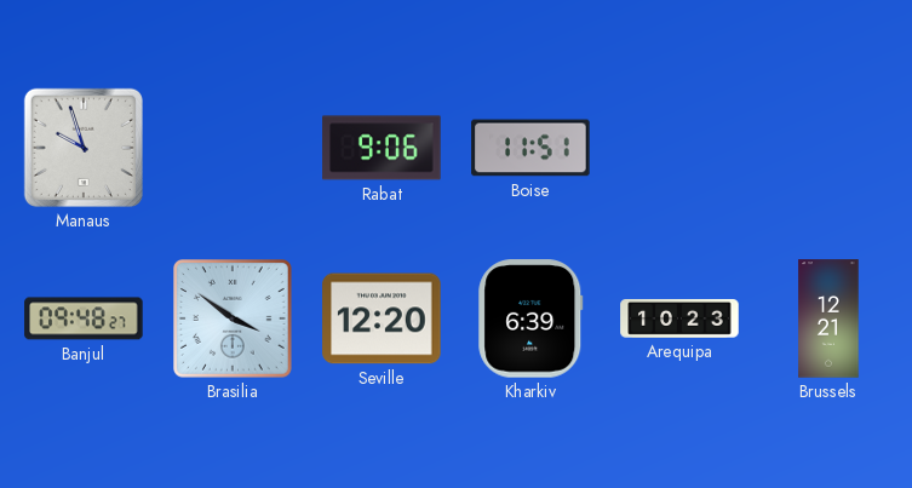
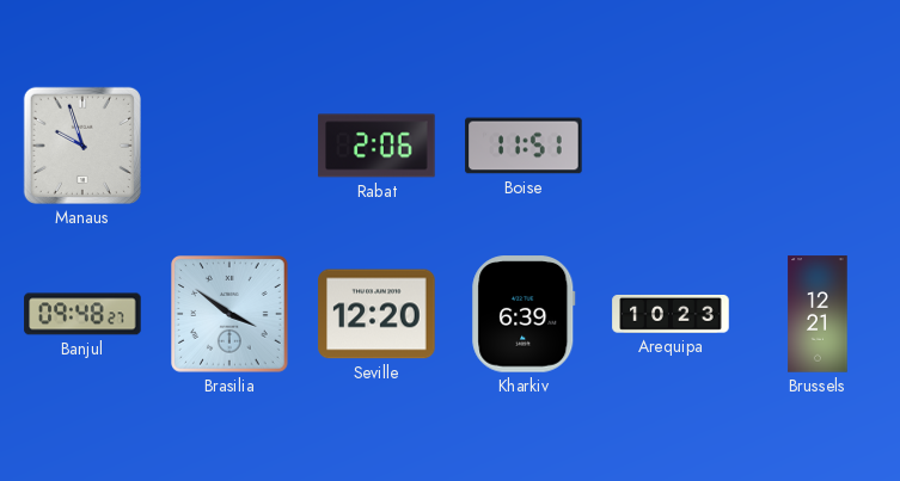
Rabat: 9:06 -> 2:06
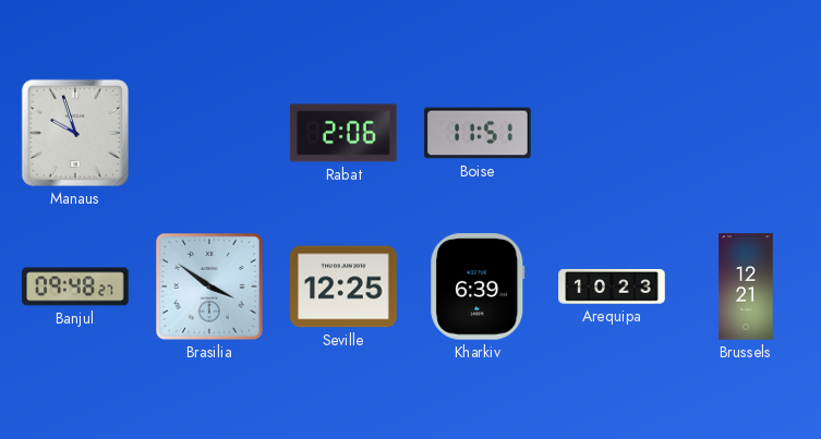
Seville: 12:20 -> 12:25
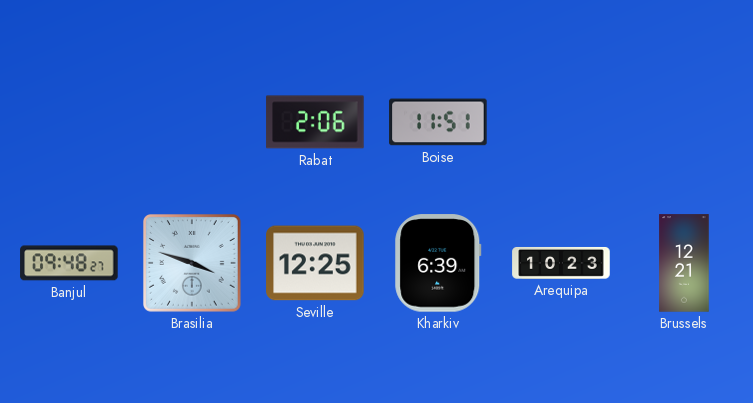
Manaus: 9:57 -> none
Brasilia: 3:51 -> 3:48
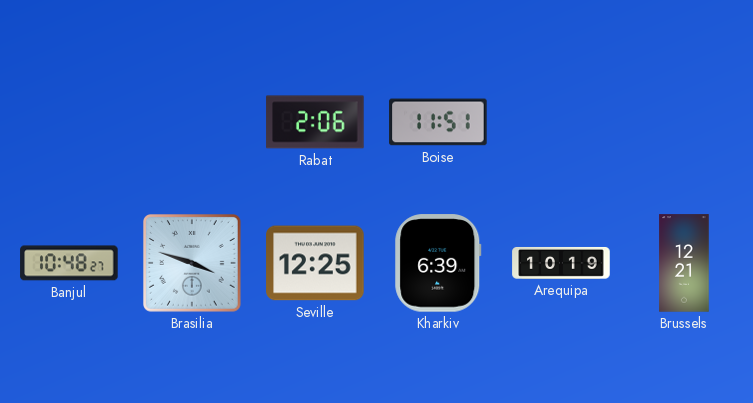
Banjul: 09:48 -> 10:48
Arequipa: 10:23 -> 10:19
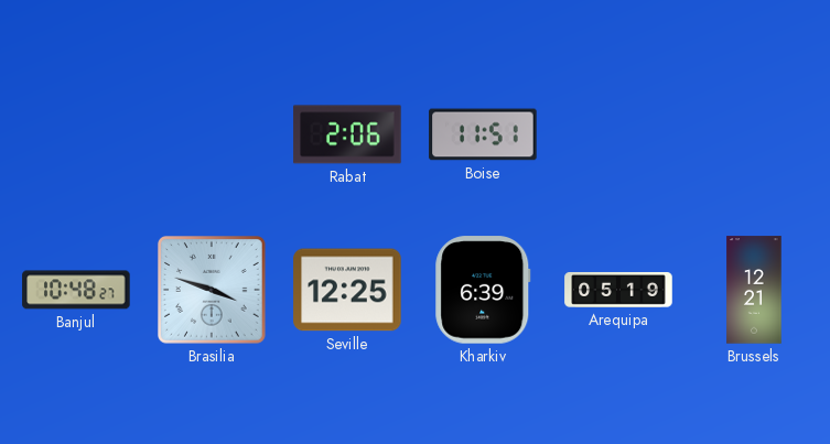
Arequipa: 10:19 -> 05:19
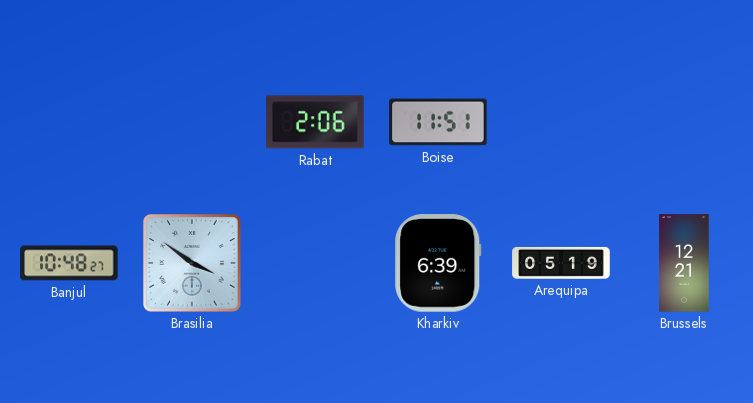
Brasilia: 3:48 -> 3:51
Seville: 12:25 -> none
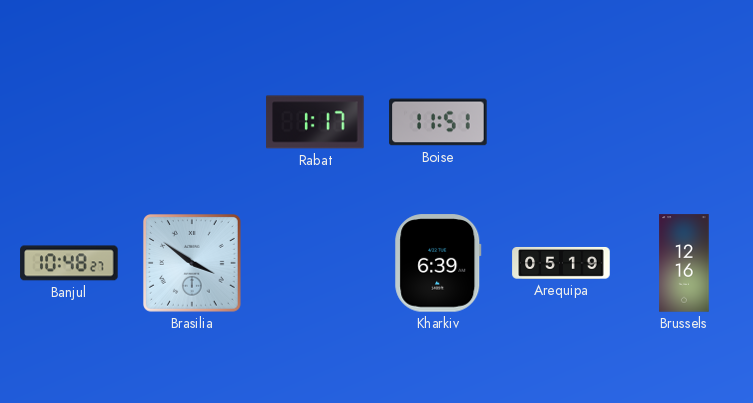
Rabat: 2:06 -> 1:17
Brussels: 12:21 -> 12:16
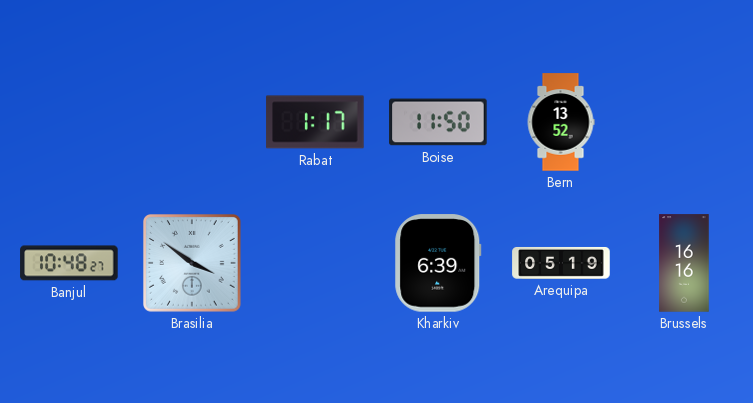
Boise: 11:51 -> 11:50
Bern: none -> 13:52
Brussels: 12:16 -> 16:16
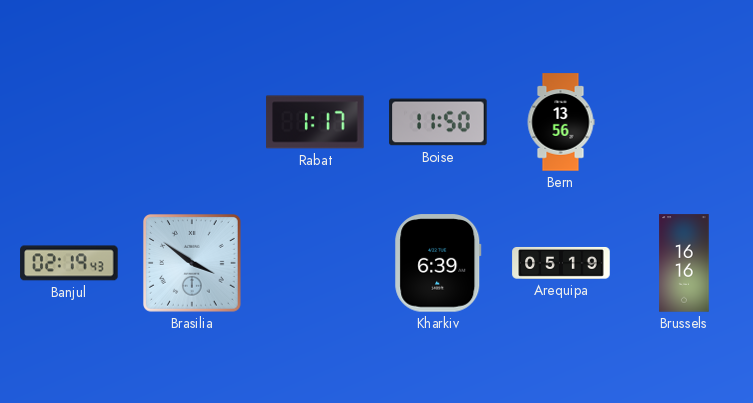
Bern: 13:52 -> 13:56
Banjul: 10:48 -> 02:19
